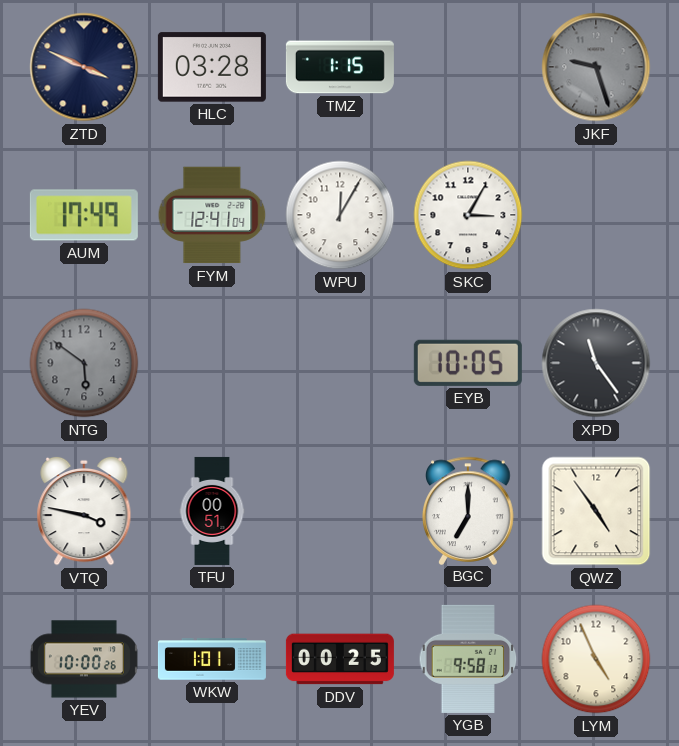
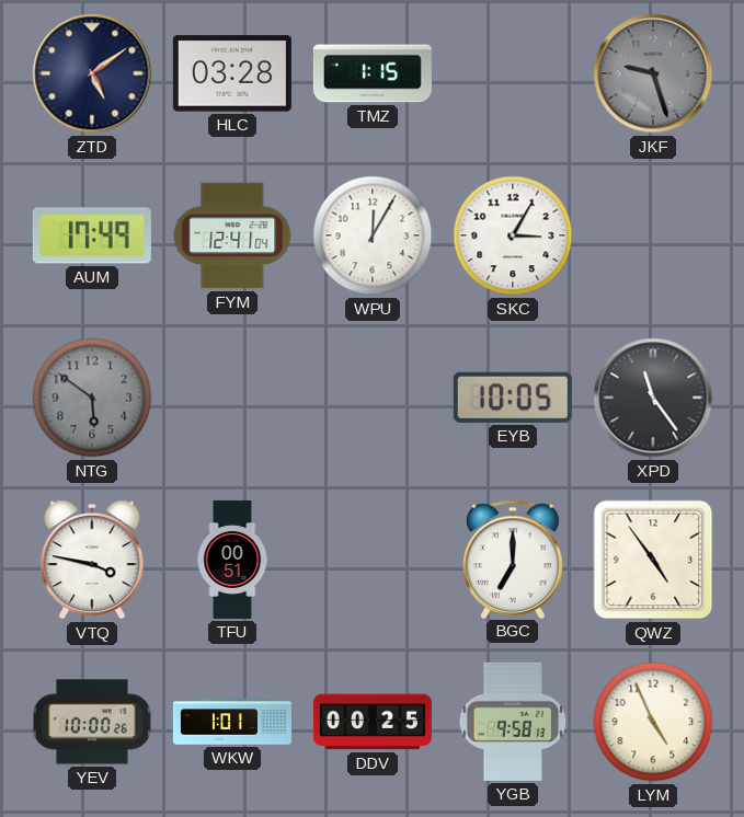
ZTD: 3:49 -> 5:09
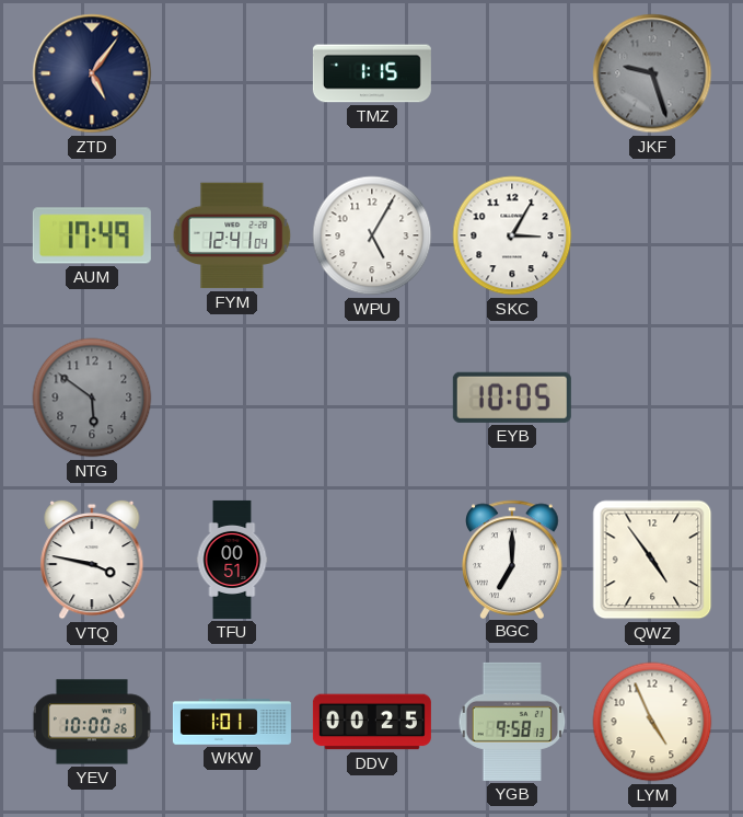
ZTD: 5:09 -> 5:06
HLC: 03:28 -> none
WPU: 12:05 -> 5:05
XPD: 11:24 -> none
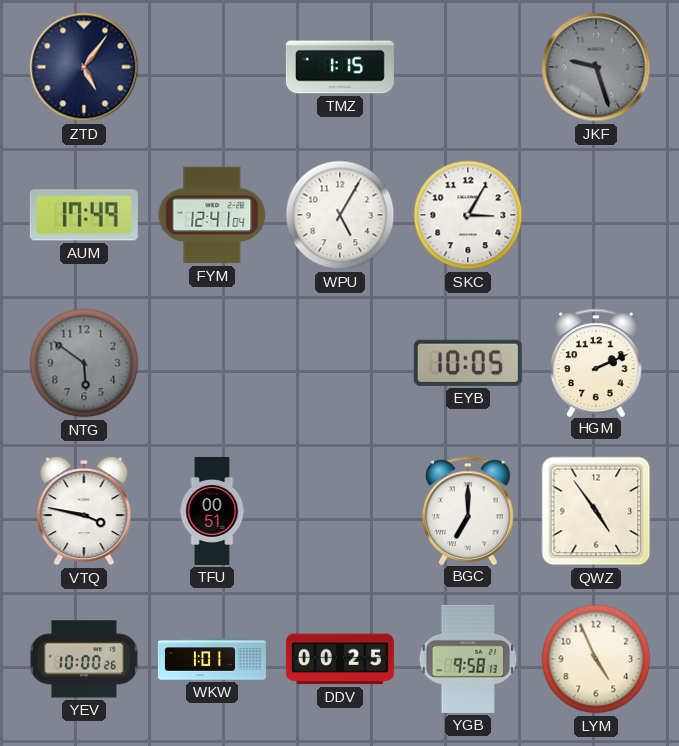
HGM: none -> 2:11
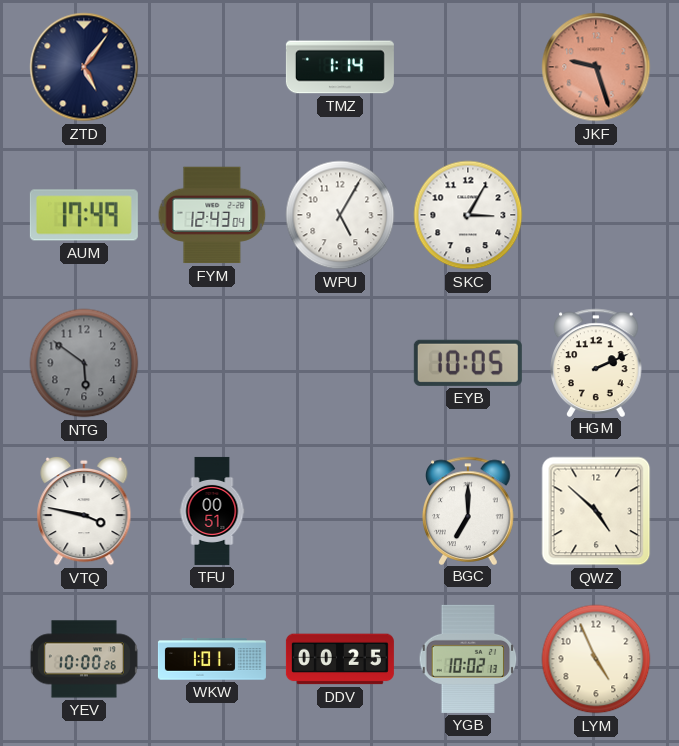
TMZ: 1:15 -> 1:14
JKF dial: grey -> salmon
FYM: 12:41 -> 12:43
QWZ: 4:54 -> 4:52
YGB: 9:58 -> 10:02
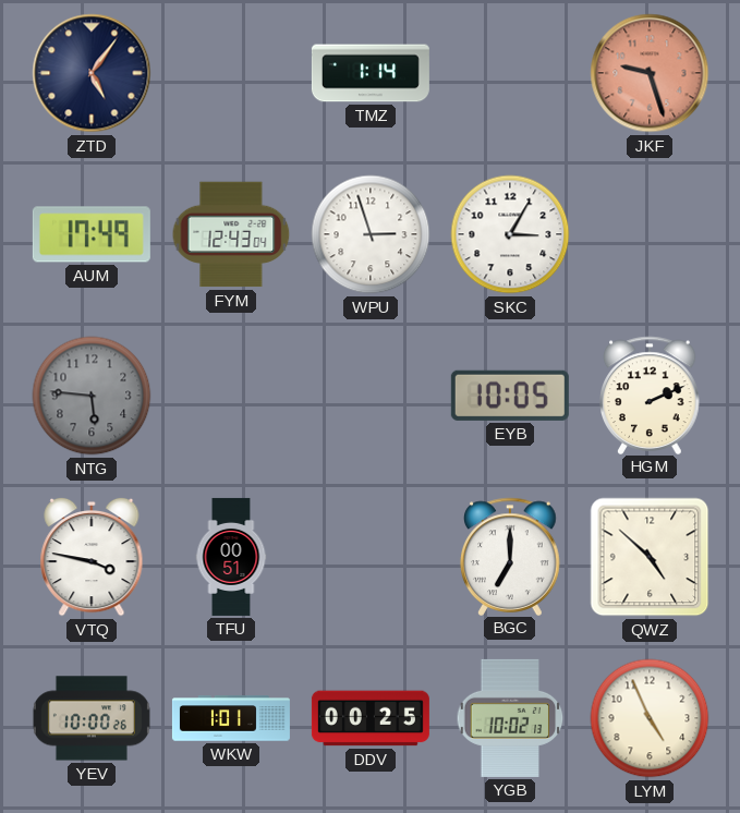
WPU: 5:05 -> 2:57
NTG: 5:51 -> 5:46
